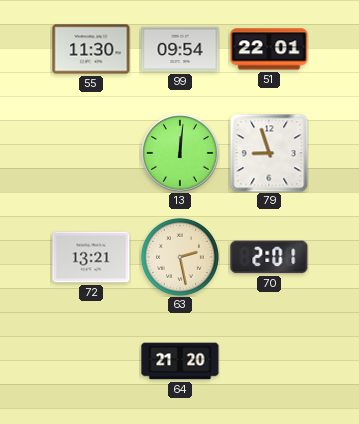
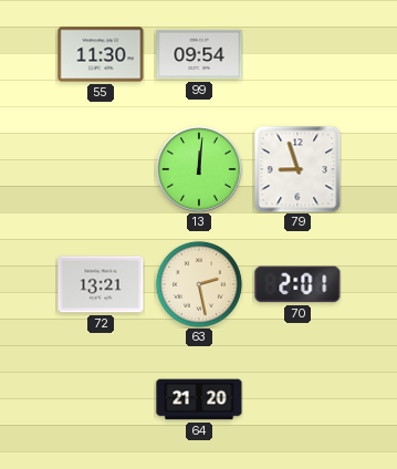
51: 22:01 -> none
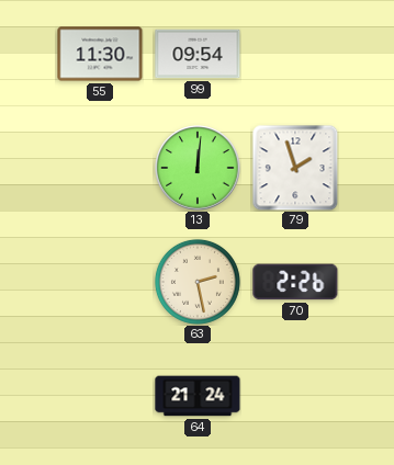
79: 8:57 -> 1:57
72: 13:21 -> none
70: 2:01 -> 2:26
64: 21:20 -> 21:24
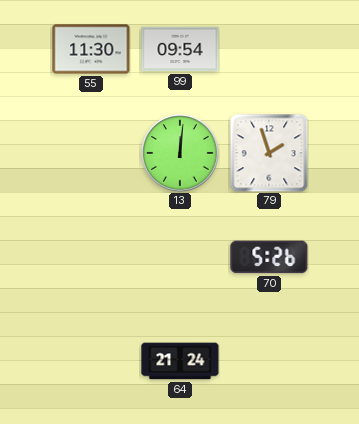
63: 2:28 -> none
70: 2:26 -> 5:26
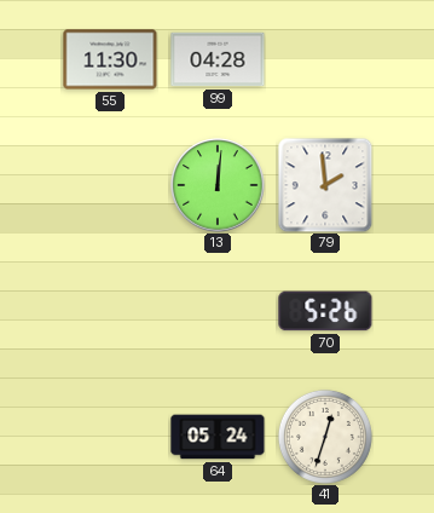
99: 09:54 -> 04:28
79: 1:57 -> 1:59
64: 21:24 -> 05:24
41: none -> 12:33
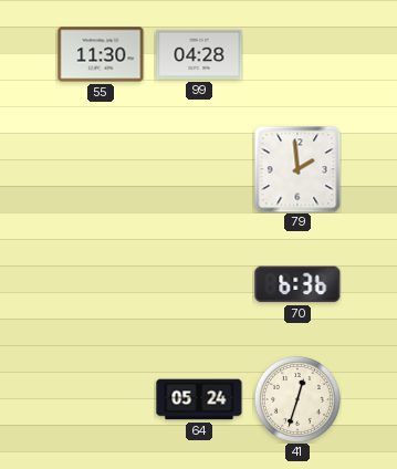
13: 12:01 -> none
70: 5:26 -> 6:36
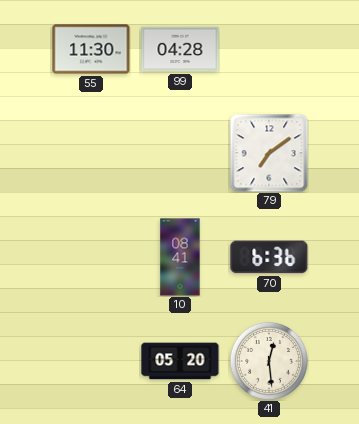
79: 1:59 -> 7:09
10: none -> 08:41
64: 05:24 -> 05:20
41: 12:33 -> 12:29
